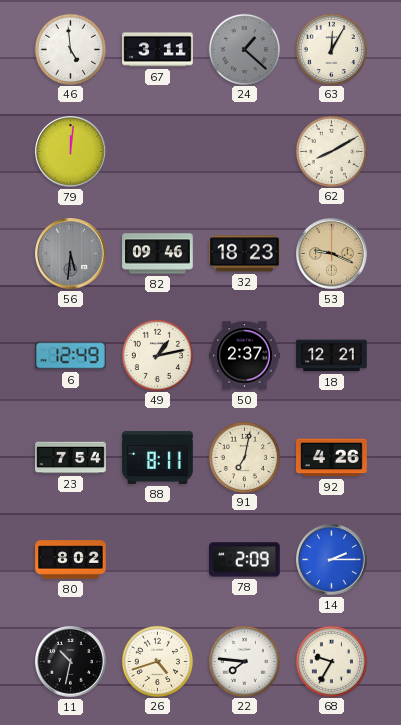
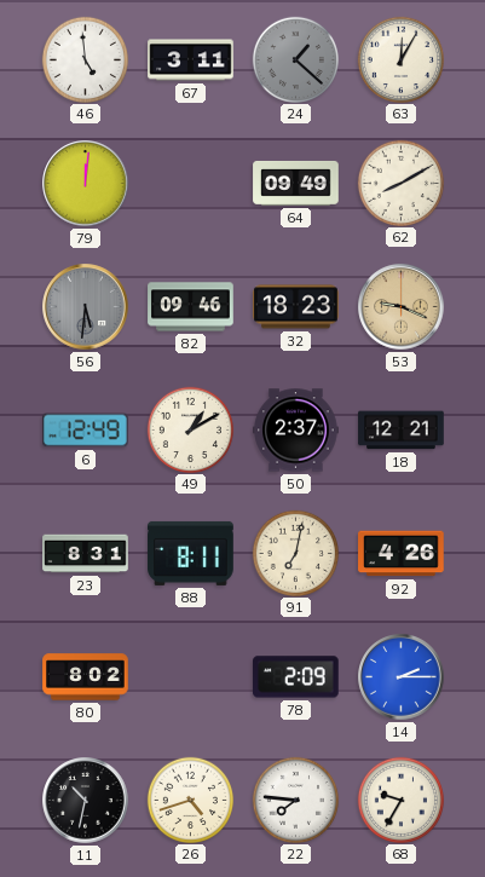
64: none -> 09:49
49: 1:13 -> 1:10
23: 7:54 -> 8:31
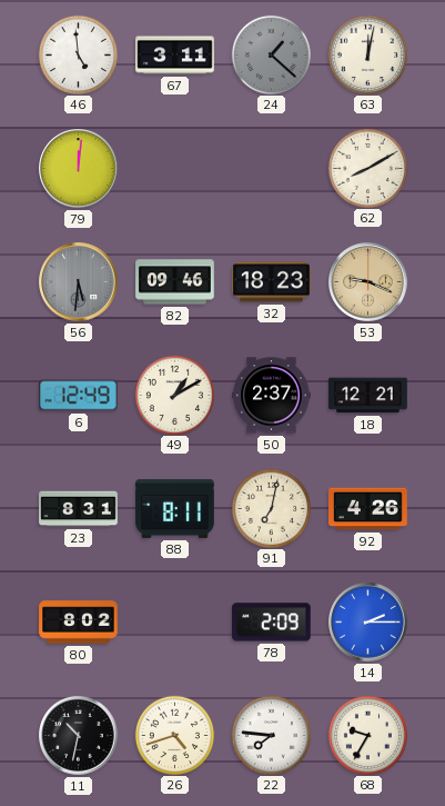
63: 12:05 -> 12:02
64: 09:49 -> none
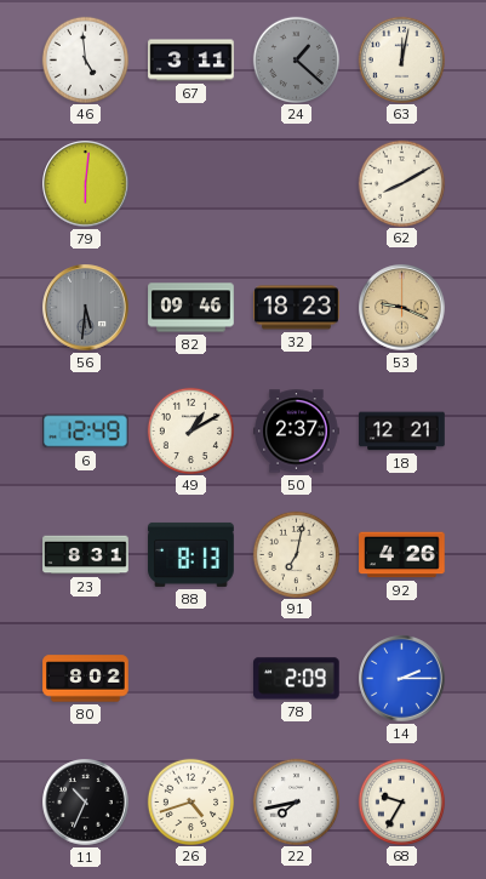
79: 12:01 -> 6:01
88: 8:11 -> 8:13
11: 10:32 -> 10:34
22: 7:46 -> 7:43
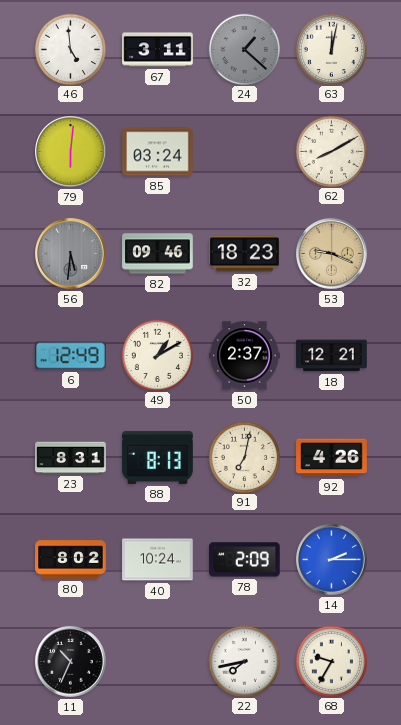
85: none -> 03:24
40: none -> 10:24
26: 4:42 -> none
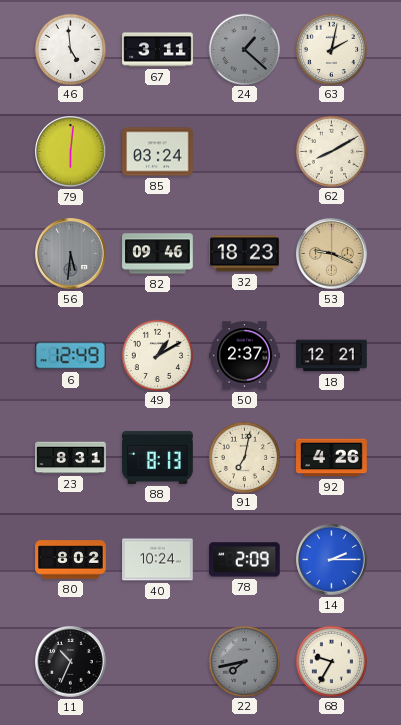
63: 12:02 -> 2:02
22 dial: white -> grey
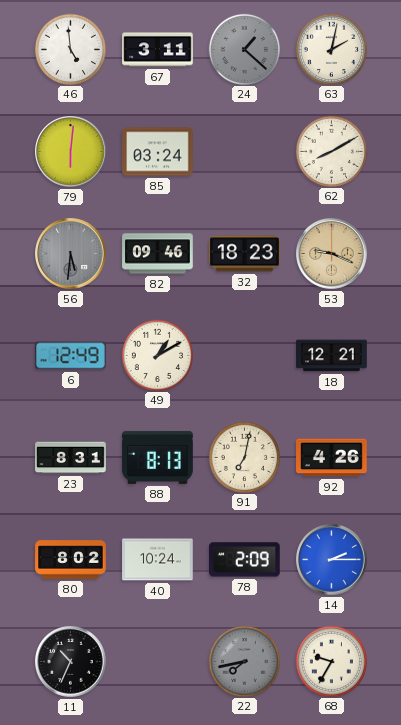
50: 2:37 -> none
